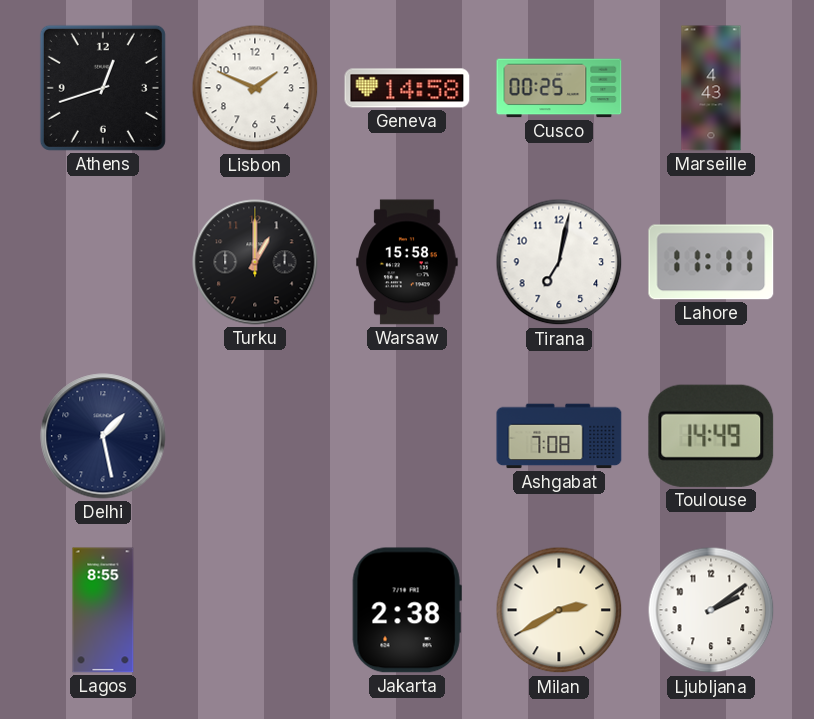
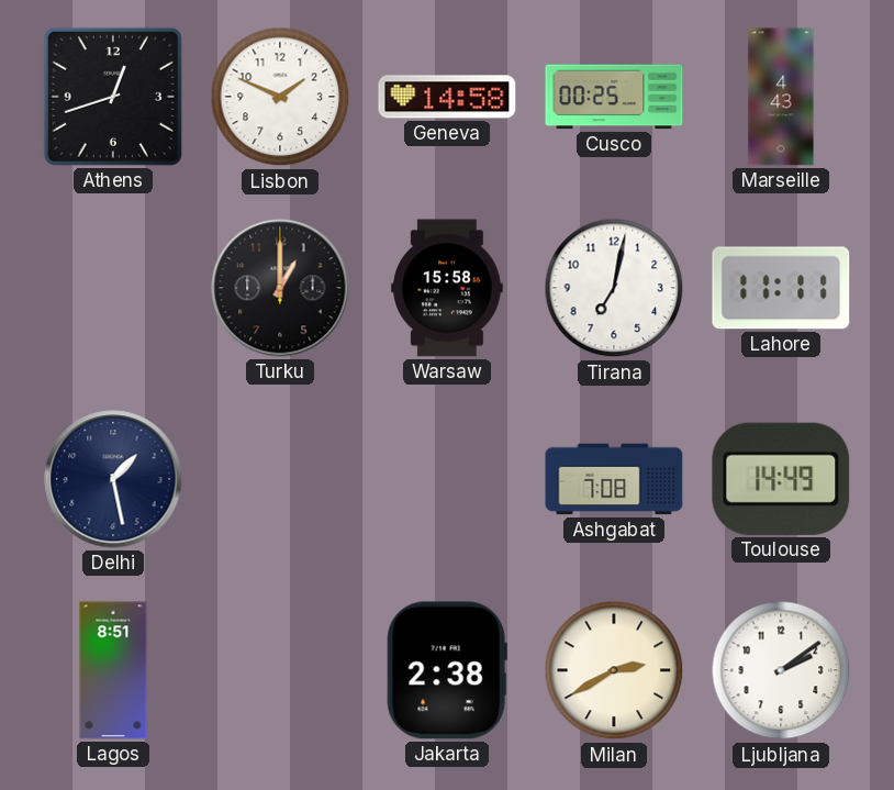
Lagos: 8:55 -> 8:51
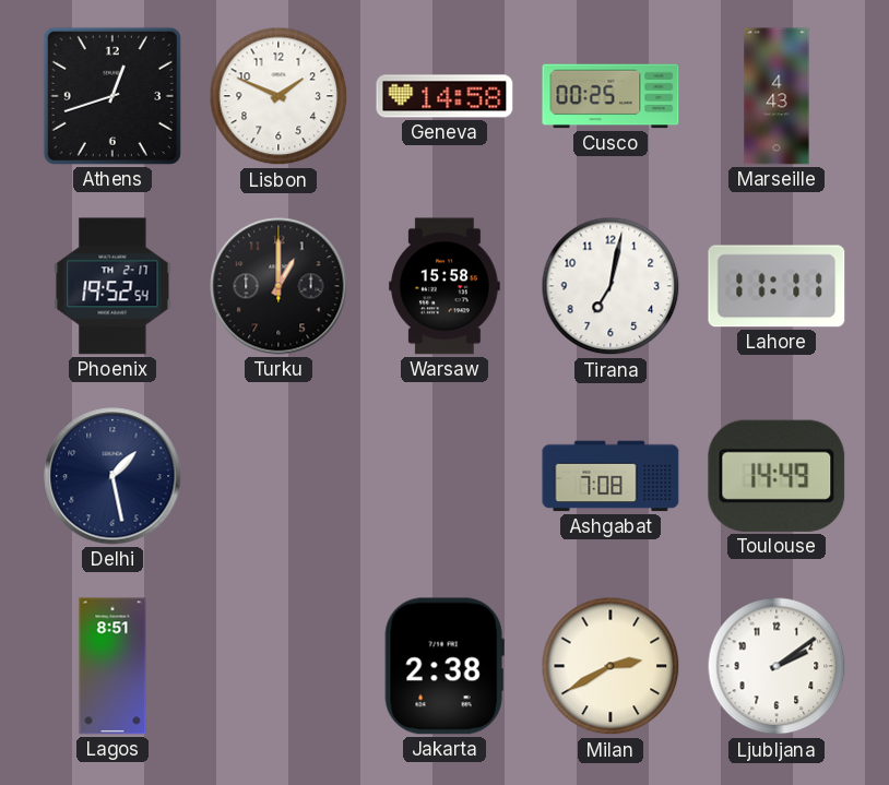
Phoenix: none -> 19:52
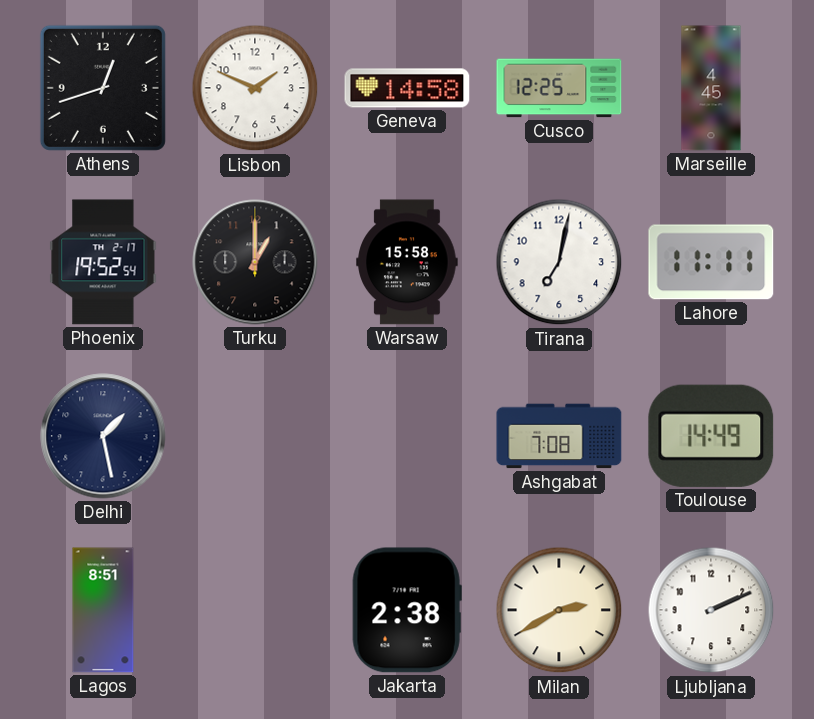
Cusco: 00:25 -> 12:25
Marseille: 4:43 -> 4:45
Ljubljana: 2:09 -> 2:11
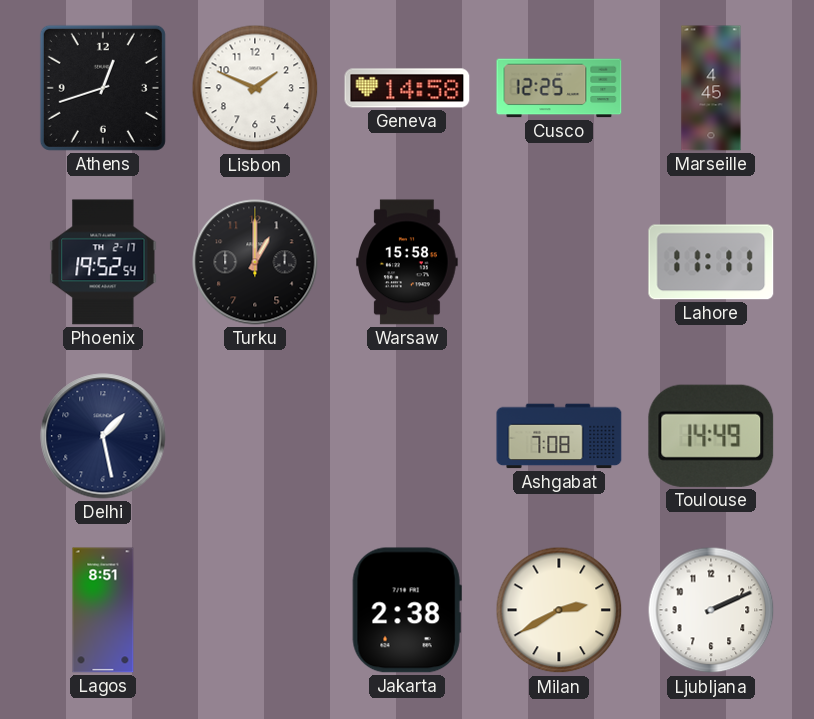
Tirana: 7:02 -> none
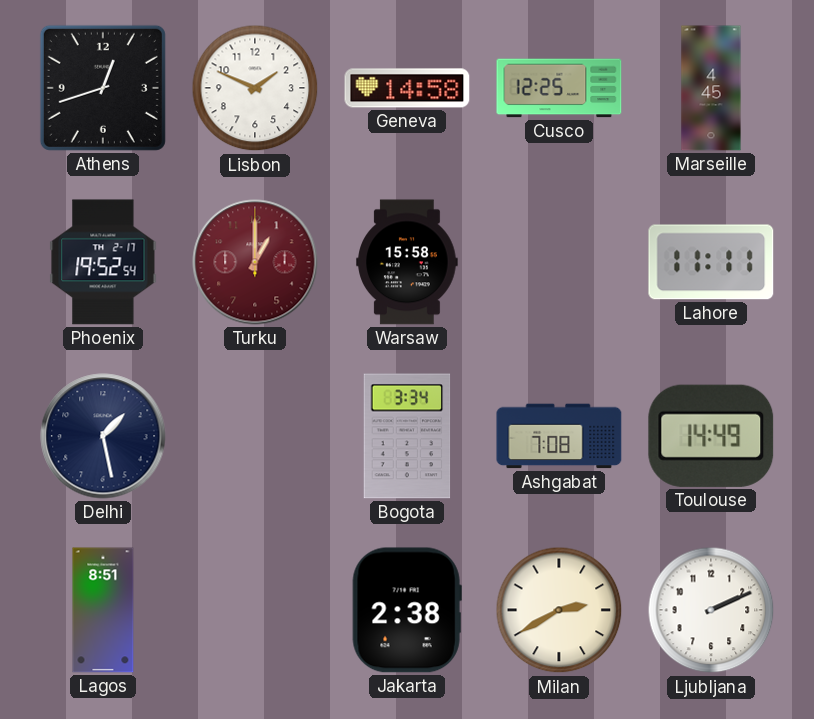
Turku dial: black -> burgundy
Bogota: none -> 3:34
